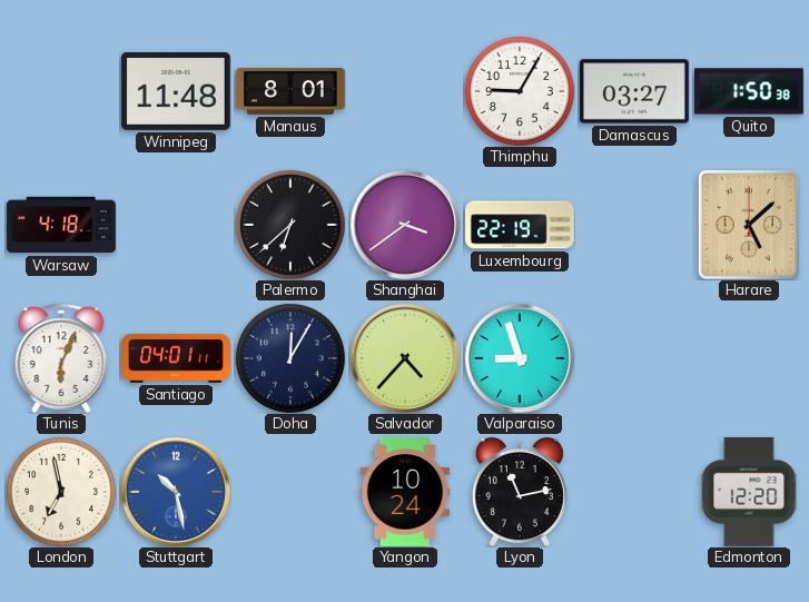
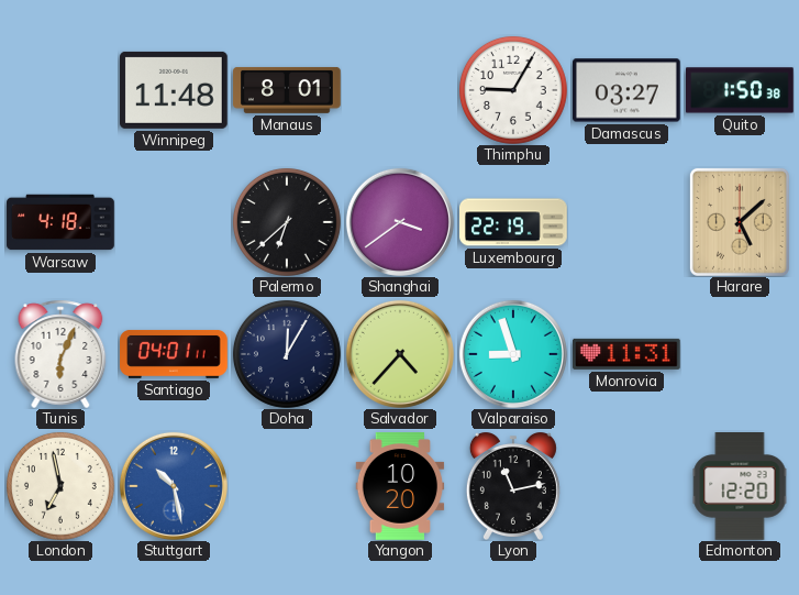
Monrovia: none -> 11:31
Yangon: 10:24 -> 10:20
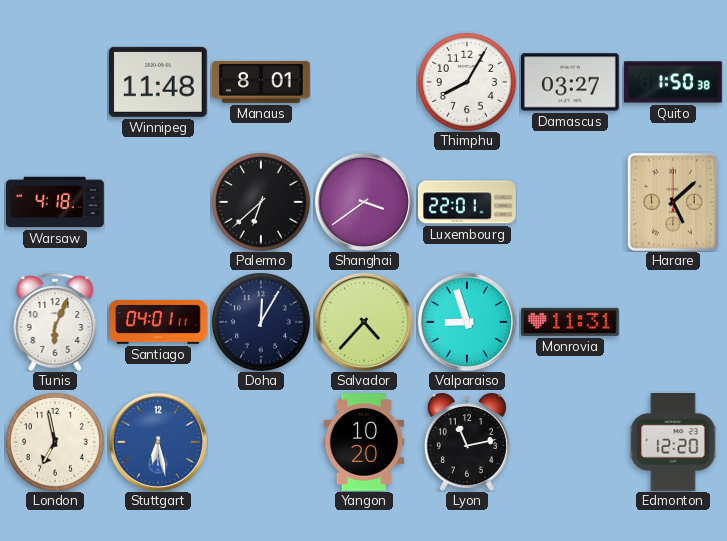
Thimphu: 9:05 -> 8:05
Luxembourg: 22:19 -> 22:01
Stuttgart: 10:28 -> 6:28
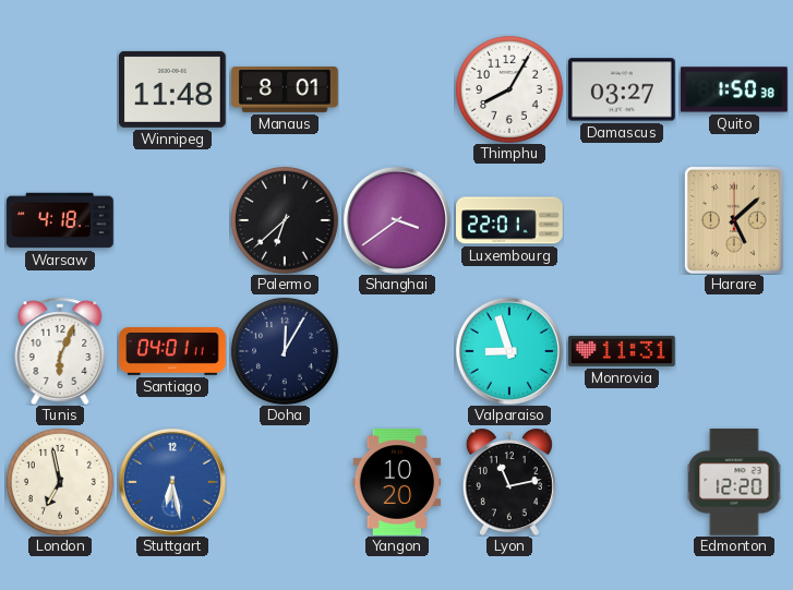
Salvador: 4:37 -> none
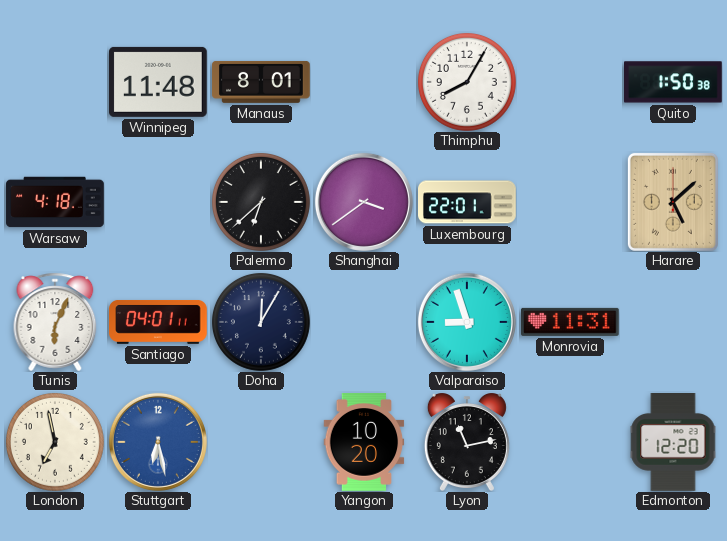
Damascus: 03:27 -> none
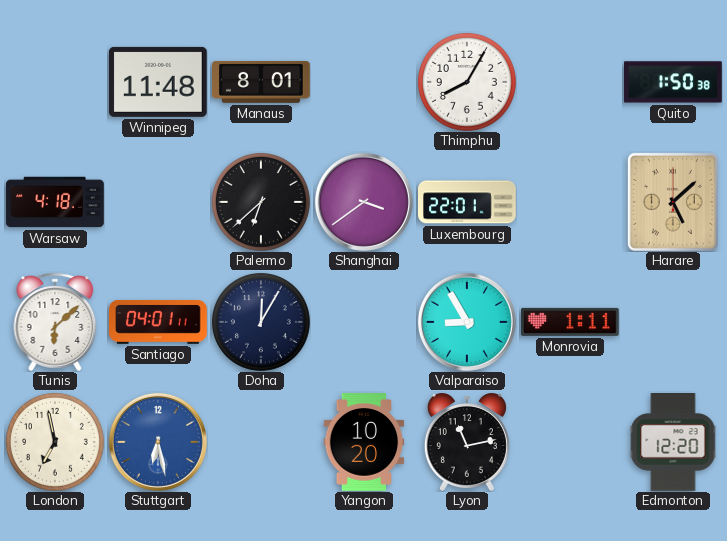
Tunis: 6:04 -> 6:08
Valparaiso: 8:57 -> 8:55
Monrovia: 11:31 -> 1:11
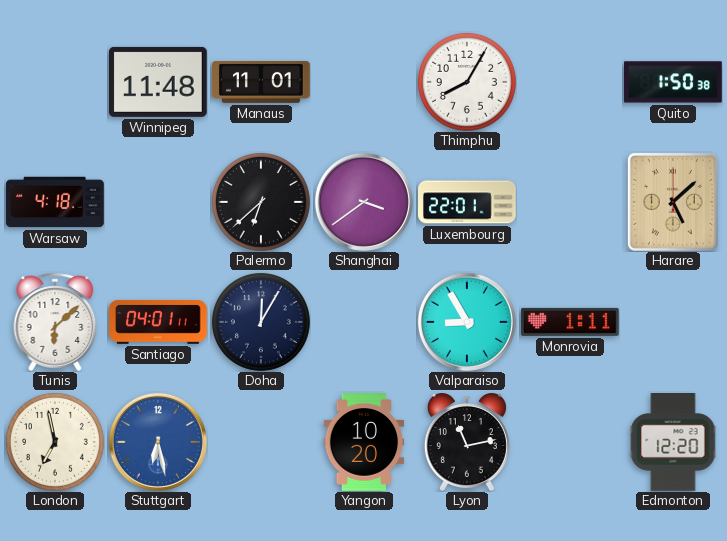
Manaus: 8:01 -> 11:01
